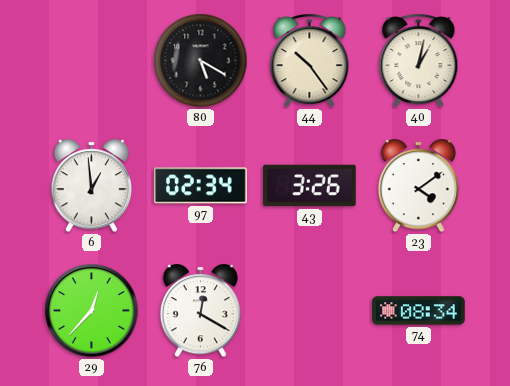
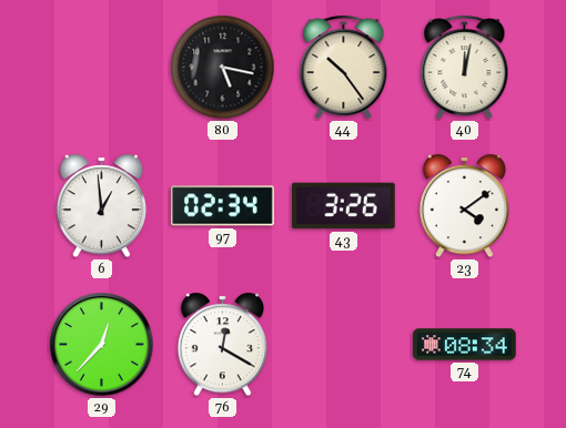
80: 5:20 -> 5:17
40: 1:02 -> 12:02
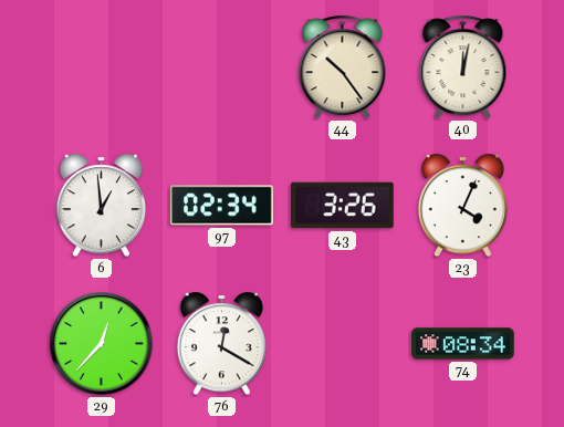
80: 5:17 -> none
23: 4:09 -> 4:04
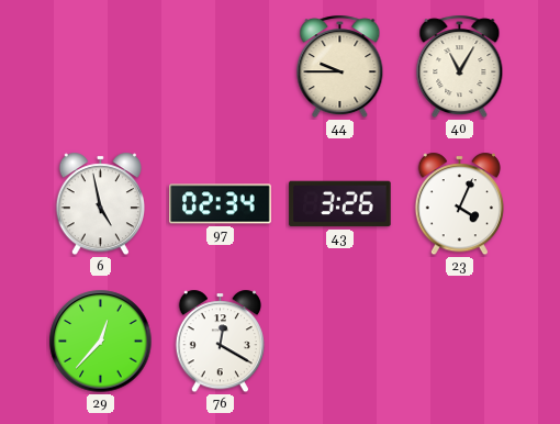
44: 10:24 -> 9:45
40: 12:02 -> 11:05
6: 12:59 -> 4:58
74: 08:34 -> none
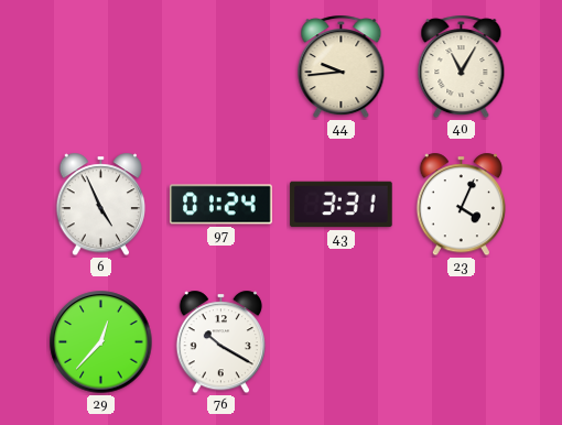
44: 9:45 -> 9:44
6: 4:58 -> 4:56
97: 02:34 -> 01:24
43: 3:26 -> 3:31
76: 12:20 -> 10:20
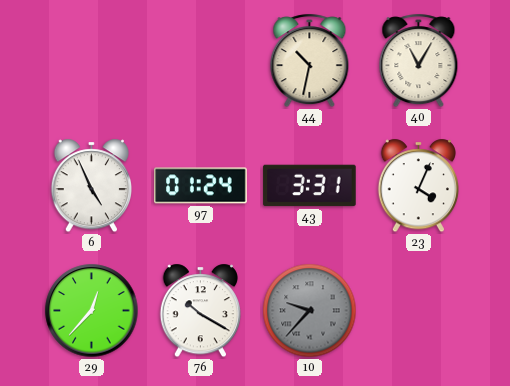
44: 9:44 -> 10:32
10: none -> 9:37
